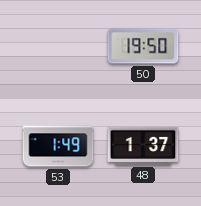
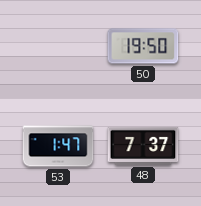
53: 1:49 -> 1:47
48: 1:37 -> 7:37
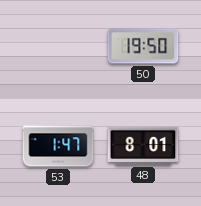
48: 7:37 -> 8:01
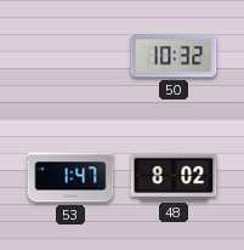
50: 19:50 -> 10:32
48: 8:01 -> 8:02
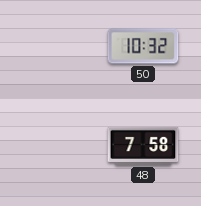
53: 1:47 -> none
48: 8:02 -> 7:58
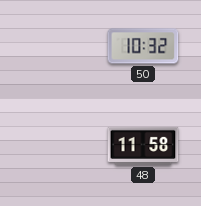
48: 7:58 -> 11:58
